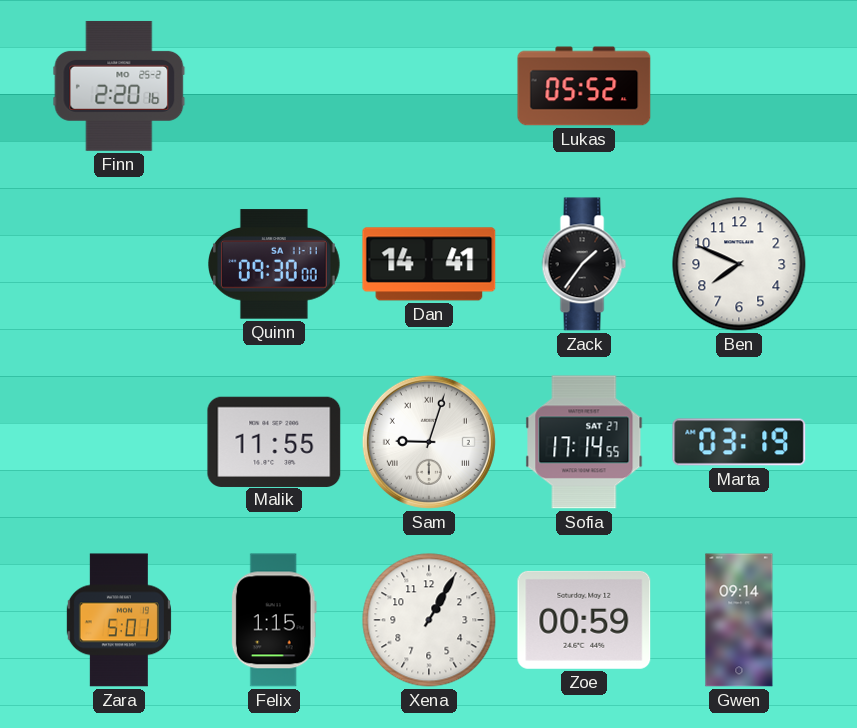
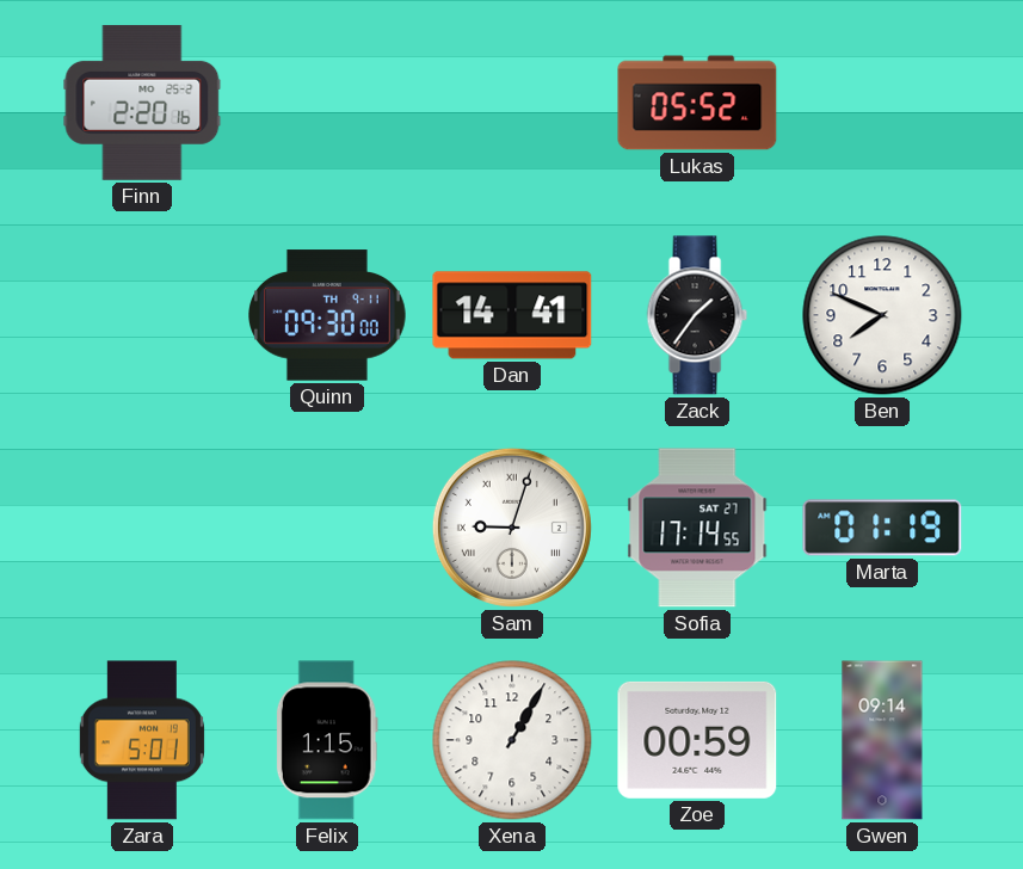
Quinn date: SA 11-11 -> TH 9-11
Malik: 11:55 -> none
Marta: 03:19 -> 01:19
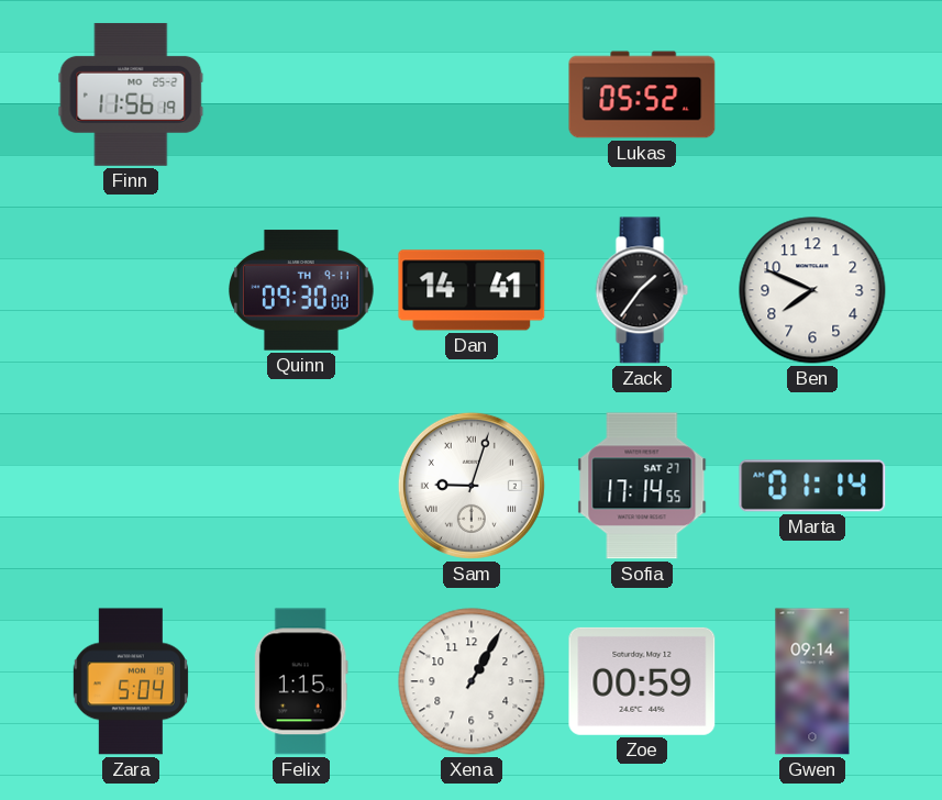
Finn: 2:20 -> 11:56
Marta: 01:19 -> 01:14
Zara: 5:01 -> 5:04
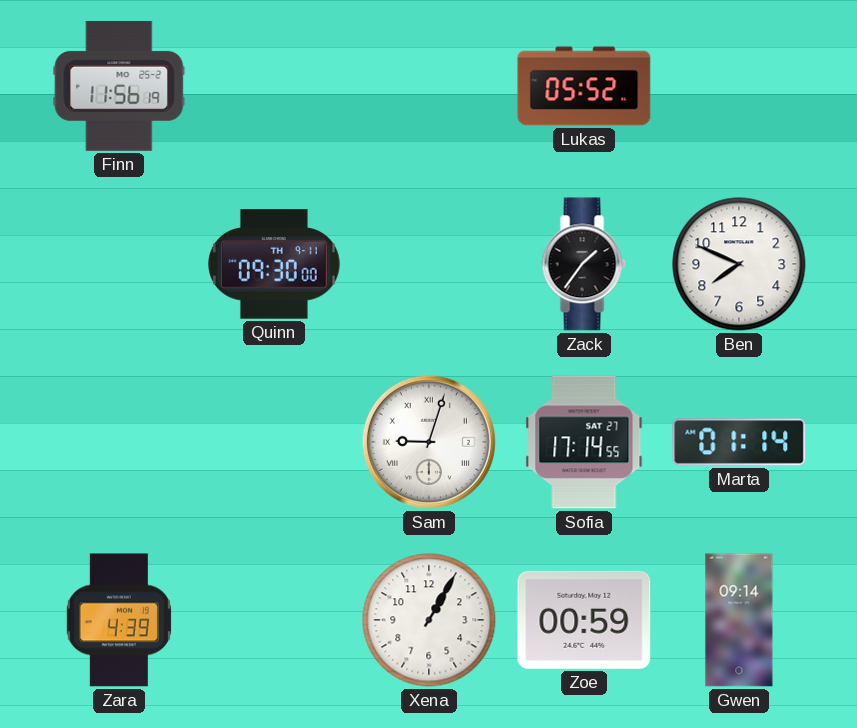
Dan: 14:41 -> none
Zara: 5:04 -> 4:39
Felix: 1:15 -> none
